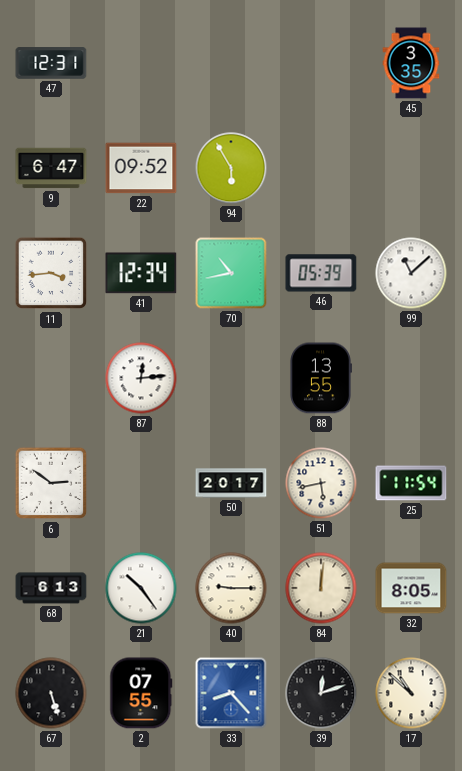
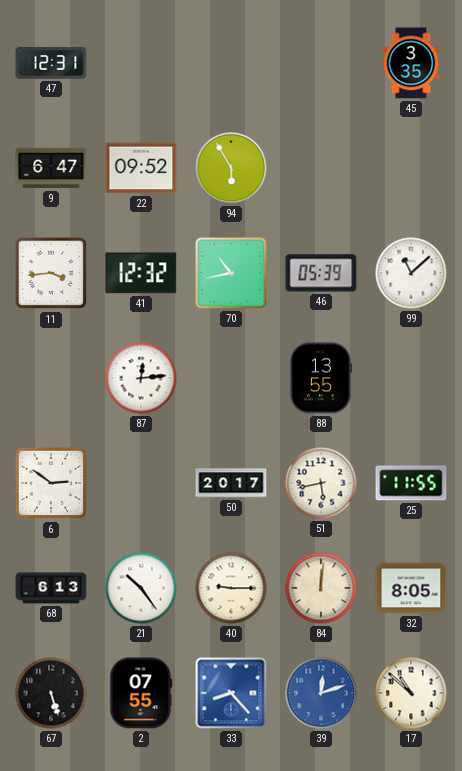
41: 12:34 -> 12:32
25: 11:54 -> 11:55
39 dial: black -> blue
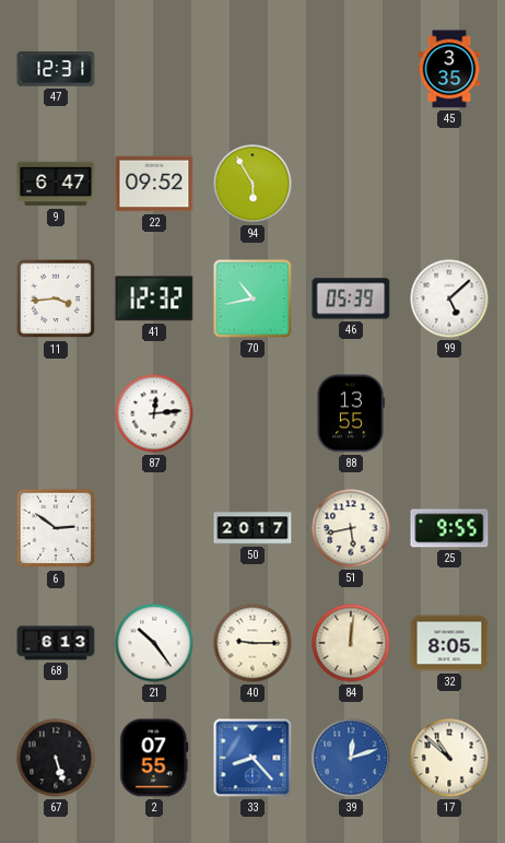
99: 11:08 -> 5:08
25: 11:55 -> 9:55
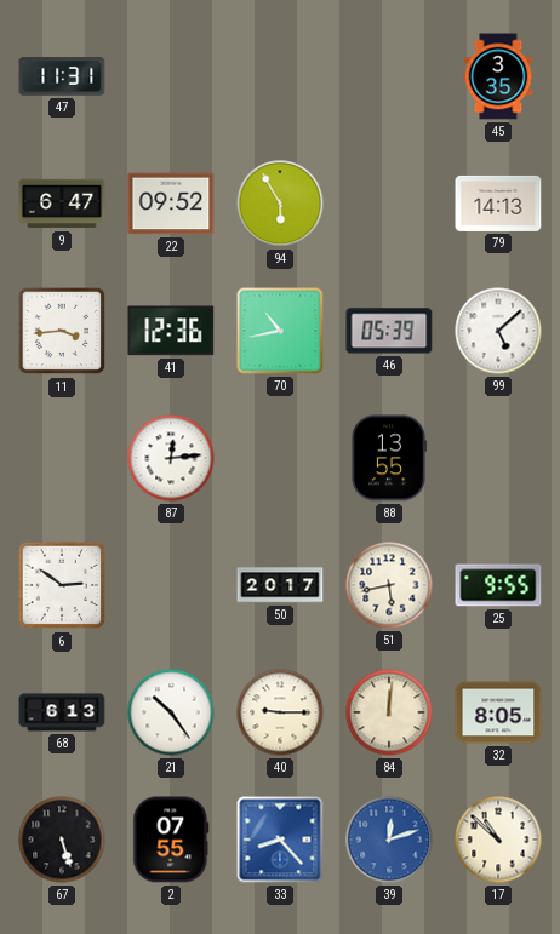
47: 12:31 -> 11:31
79: none -> 14:13
41: 12:32 -> 12:36
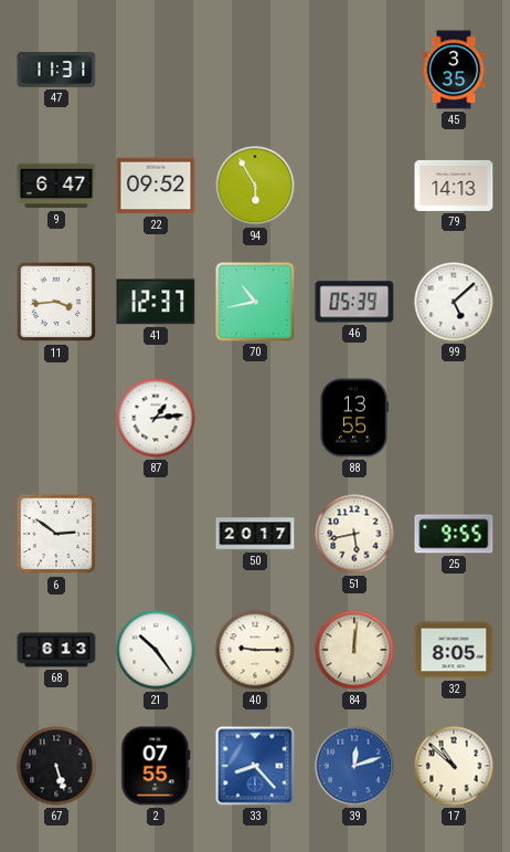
41: 12:36 -> 12:37
87: 12:14 -> 1:14
